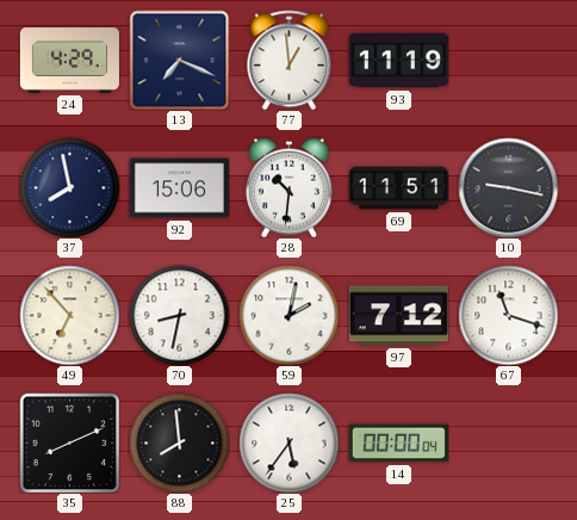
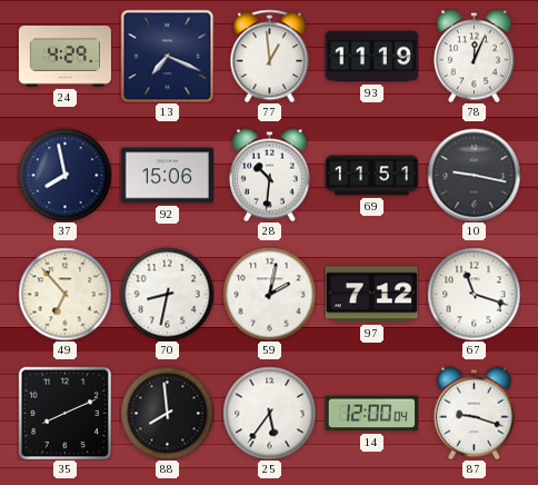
78: none -> 12:04
14: 00:00 -> 12:00
87: none -> 9:18
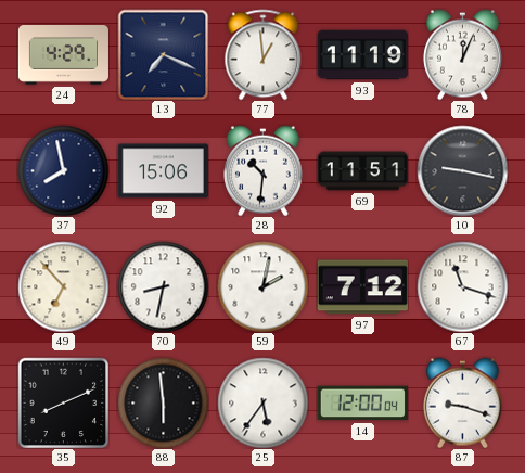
88: 7:59 -> 5:59
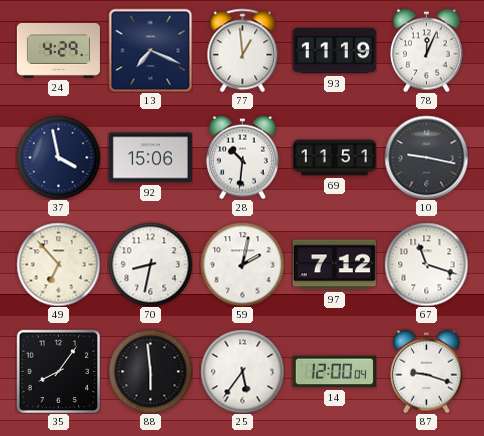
37: 7:58 -> 3:58
35: 8:11 -> 8:06
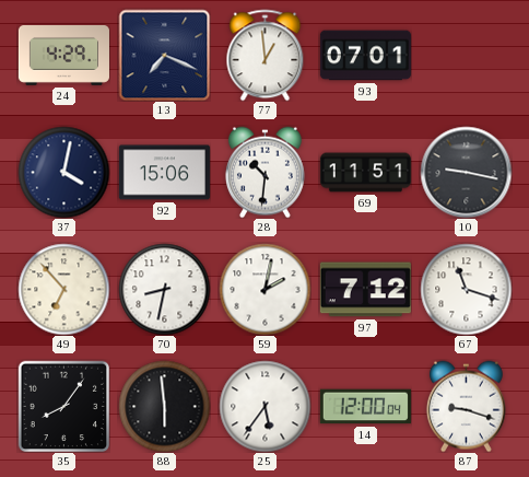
93: 11:19 -> 07:01
78: 12:04 -> none
37: 3:58 -> 4:02
